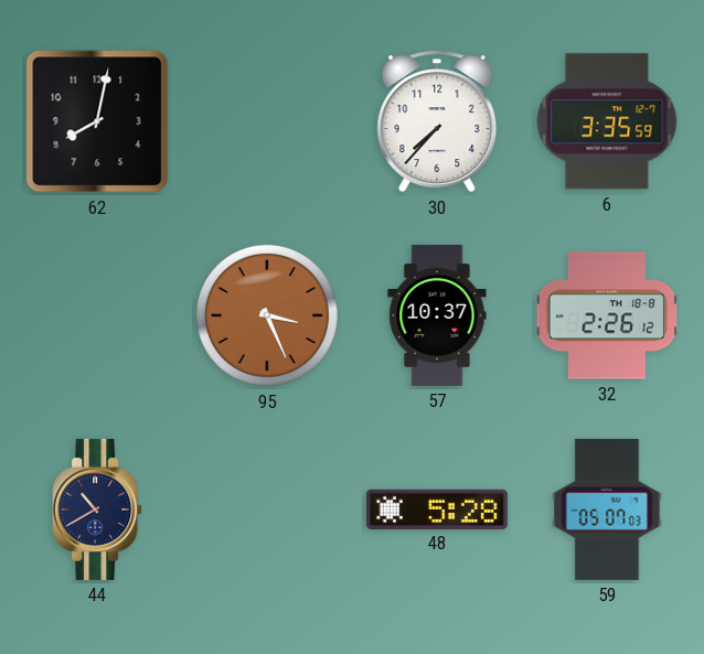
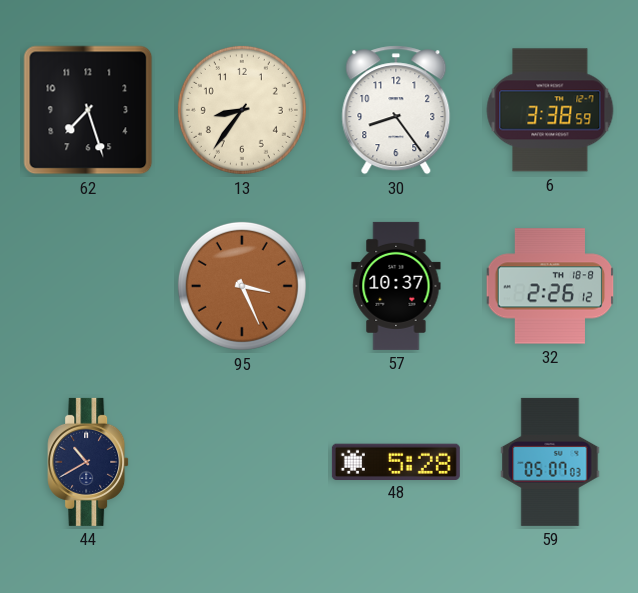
62: 8:02 -> 7:27
13: none -> 8:36
30: 7:37 -> 8:24
6: 3:35 -> 3:38
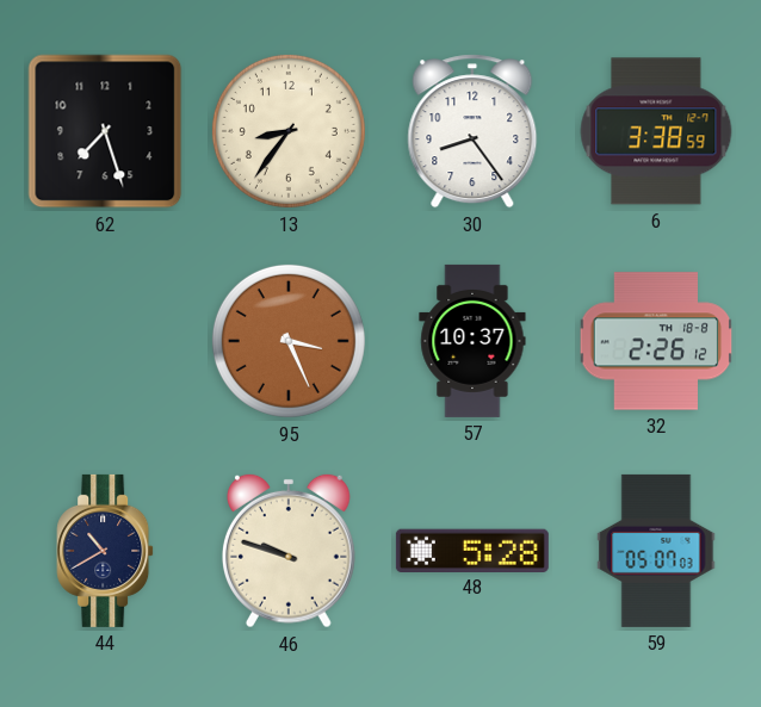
46: none -> 9:48
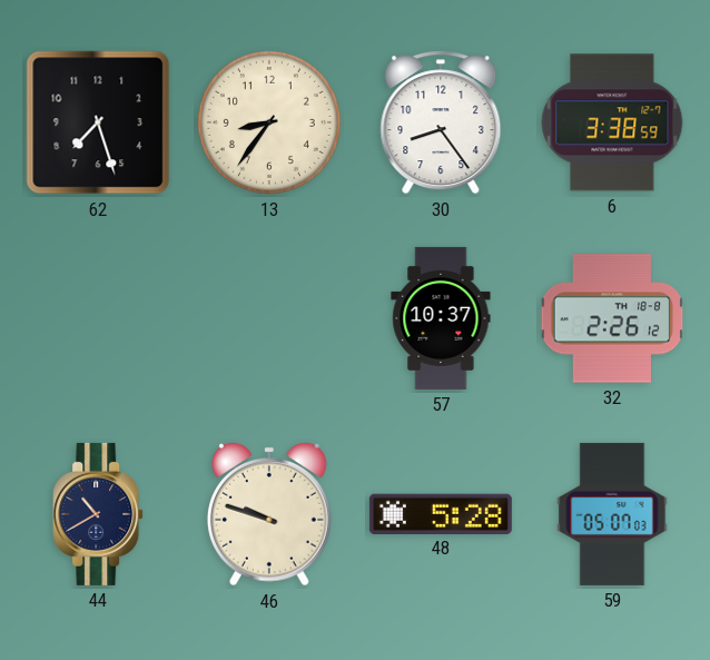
95: 3:26 -> none
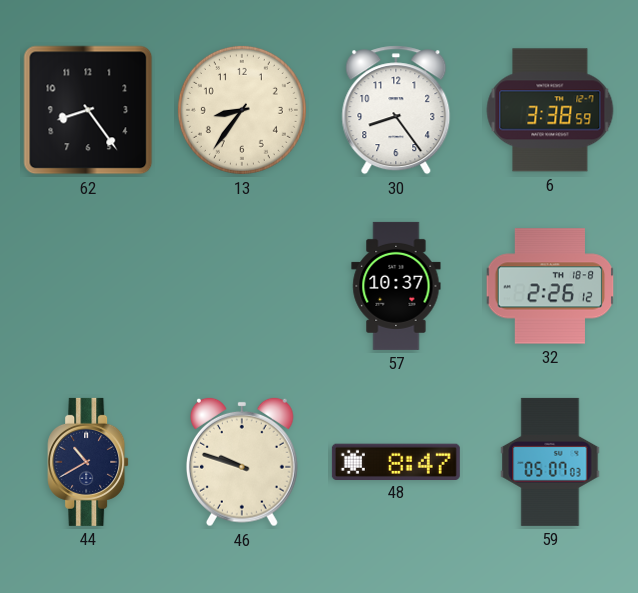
62: 7:27 -> 8:24
48: 5:28 -> 8:47
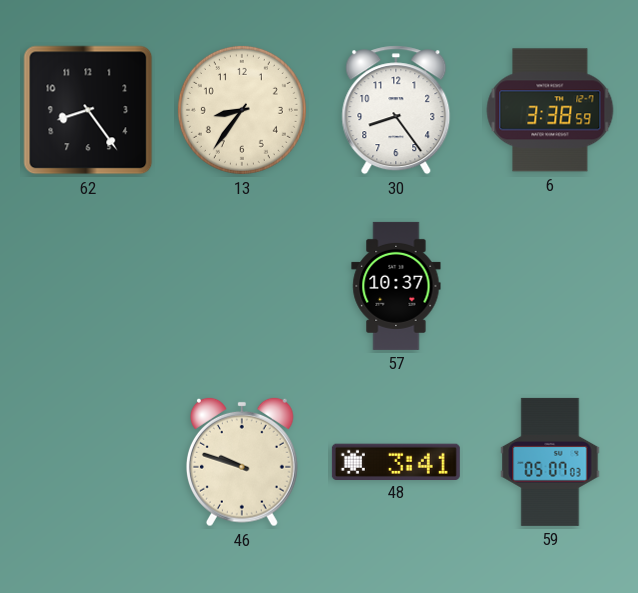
32: 2:26 -> none
44: 10:40 -> none
48: 8:47 -> 3:41
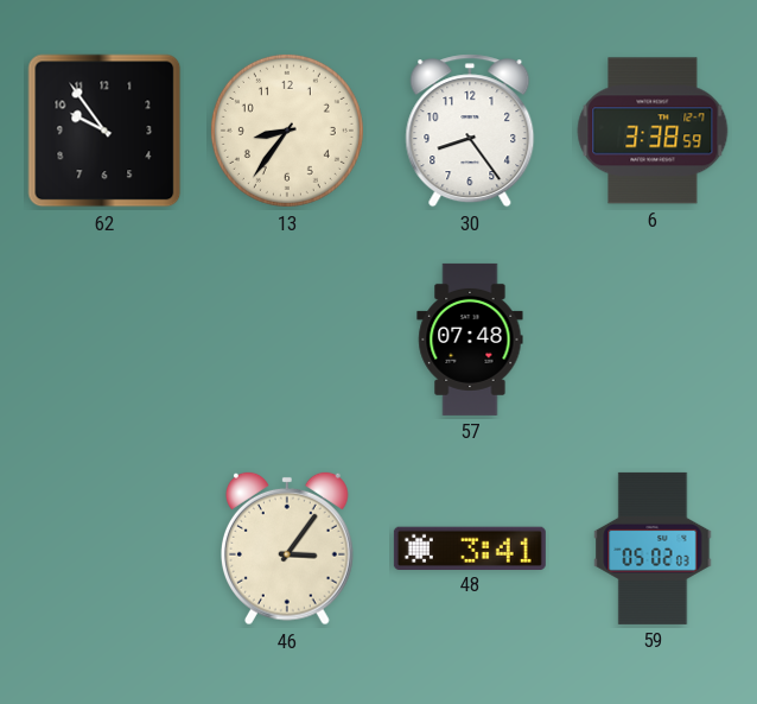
62: 8:24 -> 9:54
57: 10:37 -> 07:48
46: 9:48 -> 3:06
59: 05:07 -> 05:02
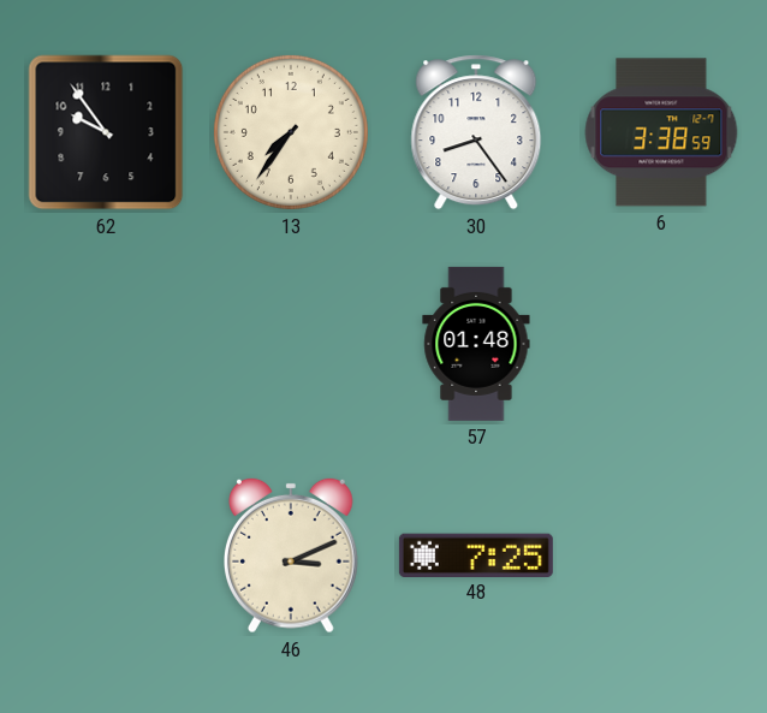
13: 8:36 -> 7:36
57: 07:48 -> 01:48
46: 3:06 -> 3:11
48: 3:41 -> 7:25
59: 05:02 -> none
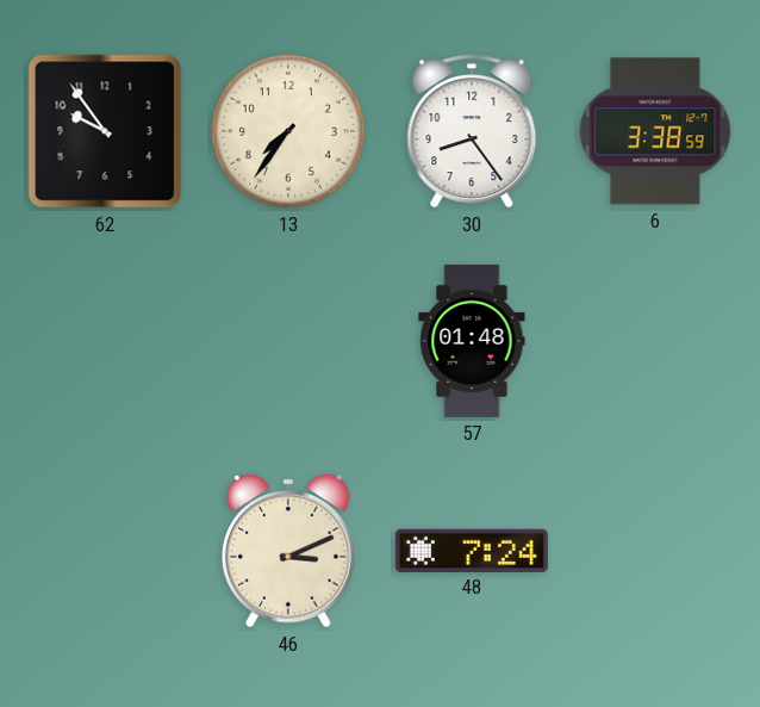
48: 7:25 -> 7:24
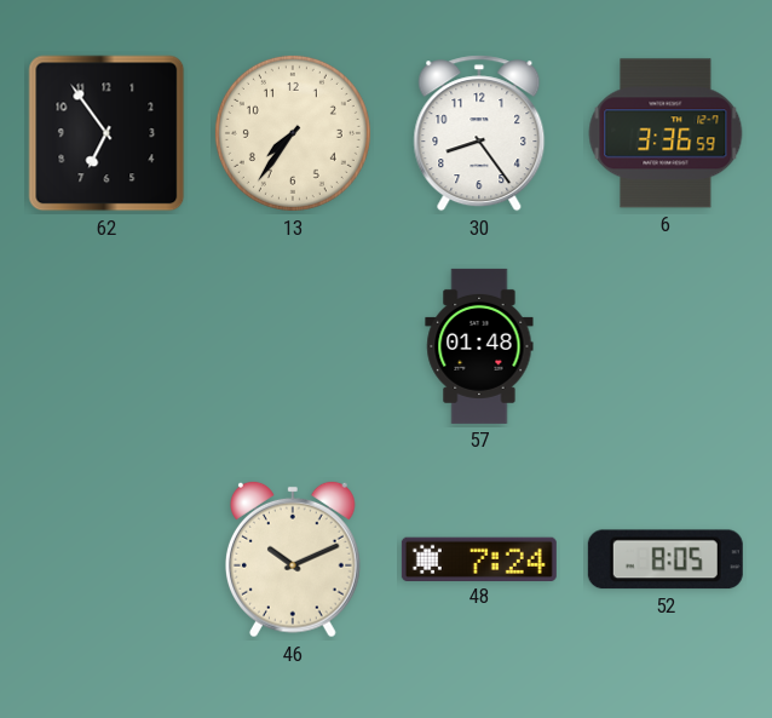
62: 9:54 -> 6:54
6: 3:38 -> 3:36
46: 3:11 -> 10:11
52: none -> 8:05
